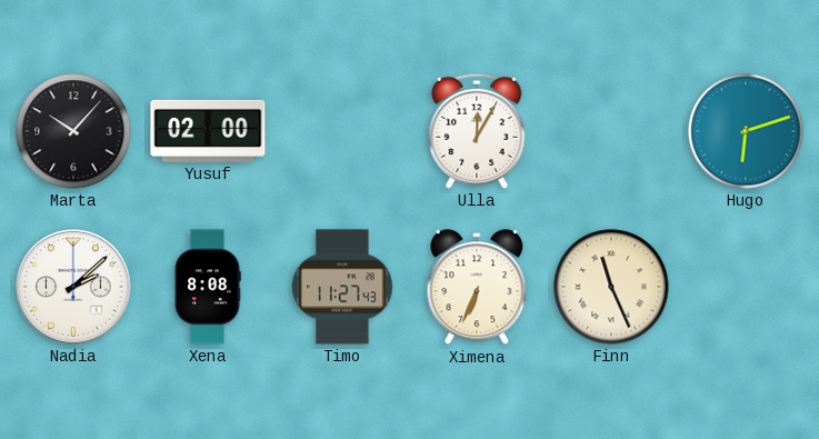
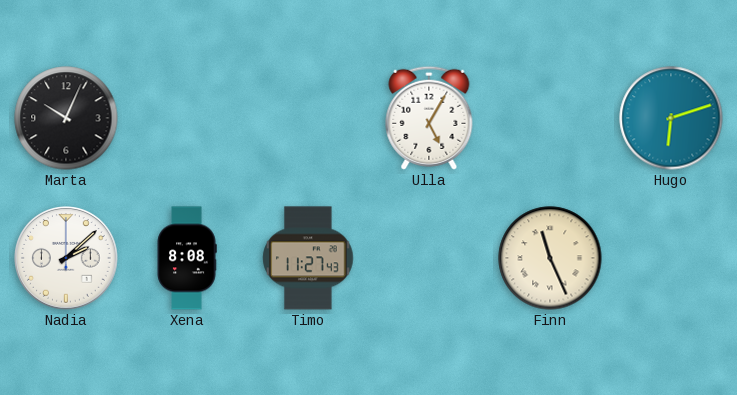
Marta: 10:07 -> 10:04
Yusuf: 02:00 -> none
Ulla: 12:05 -> 5:05
Ximena: 6:34 -> none
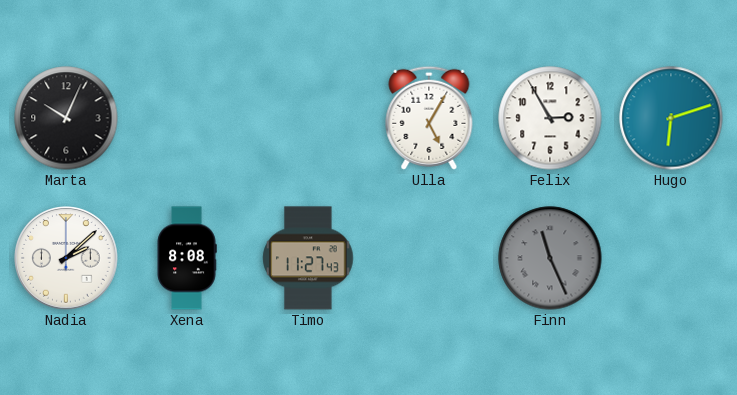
Felix: none -> 2:55
Finn dial: cream -> grey
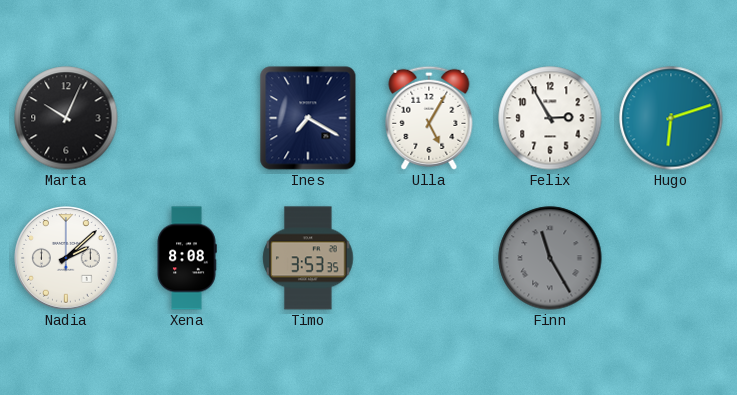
Ines: none -> 7:20
Timo: 11:27 -> 3:53
Finn: 11:26 -> 11:25
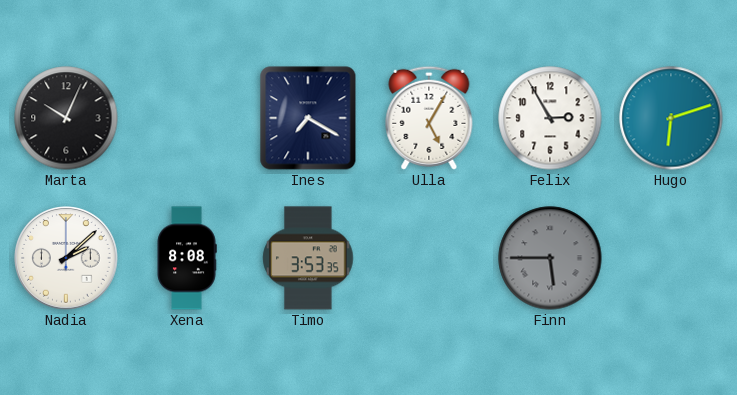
Finn: 11:25 -> 5:45
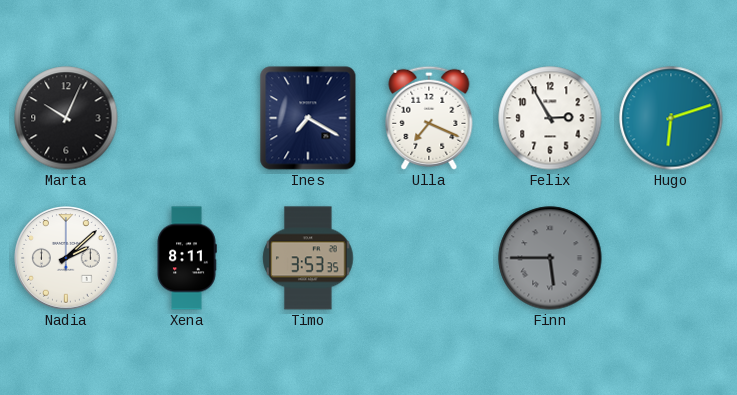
Ulla: 5:05 -> 7:19
Xena: 8:08 -> 8:11
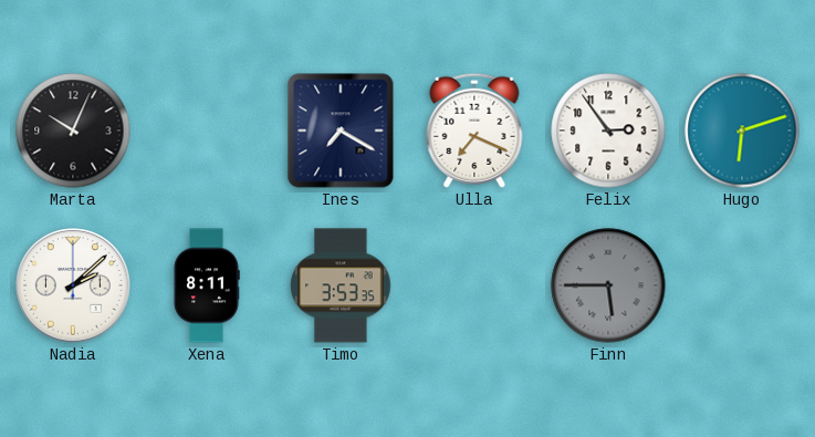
Felix: 2:55 -> 2:54
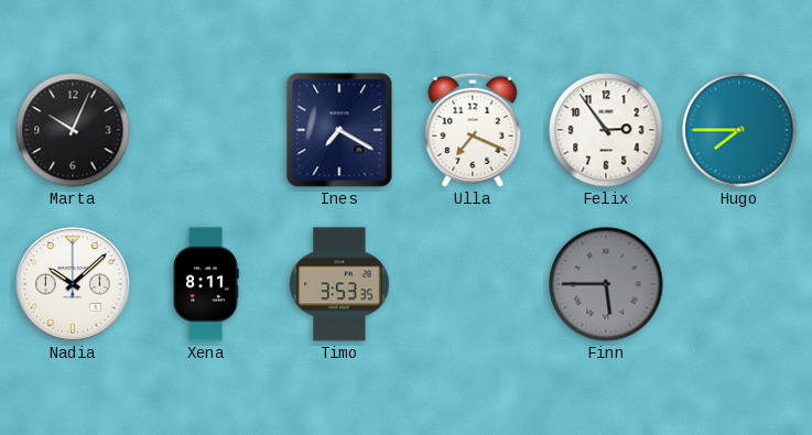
Hugo: 6:12 -> 7:45
Nadia: 2:08 -> 10:08
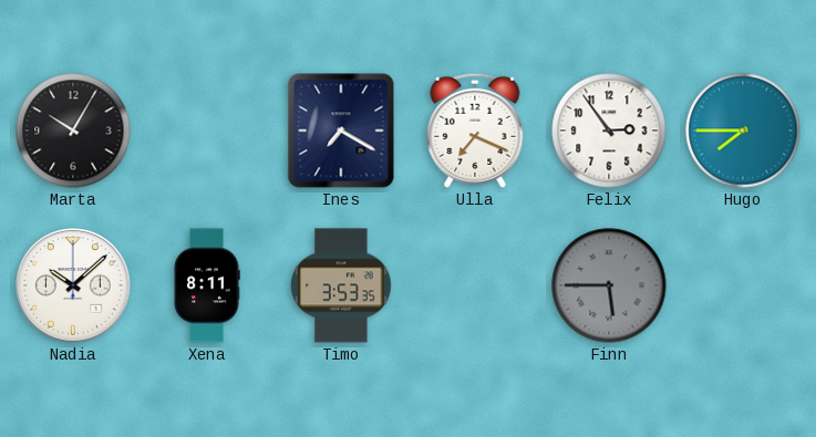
Marta: 10:04 -> 10:05
